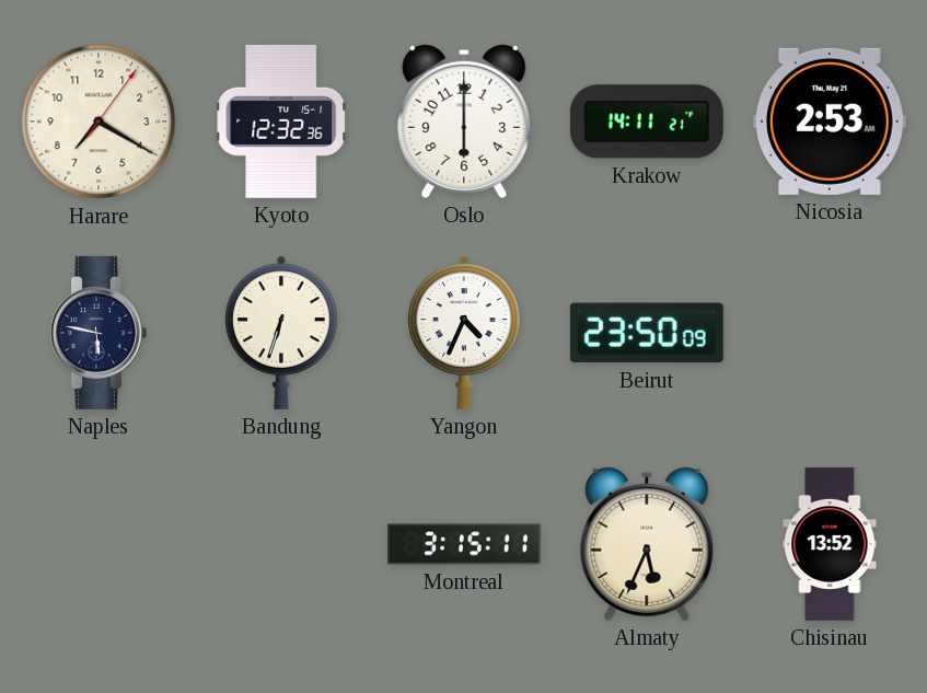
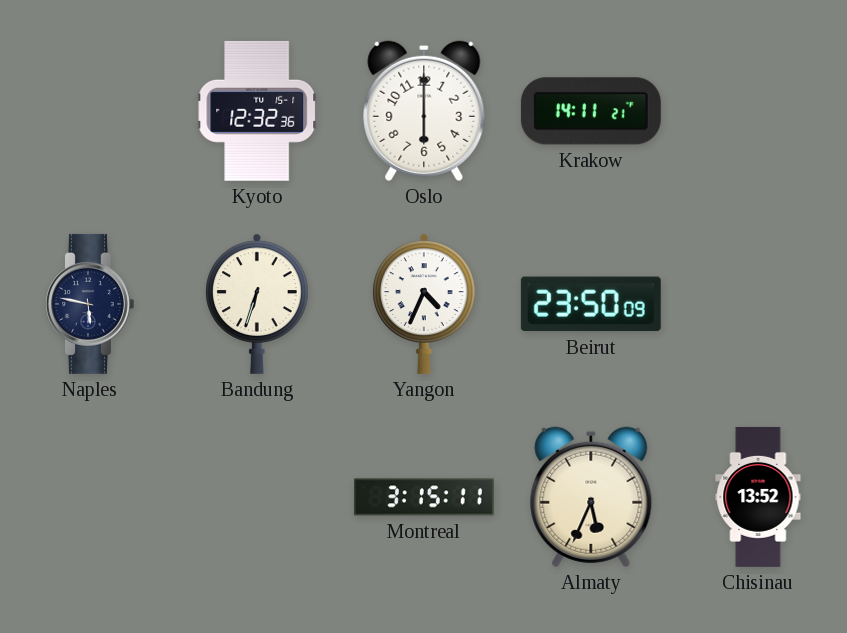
Harare: 7:20 -> none
Nicosia: 2:53 -> none
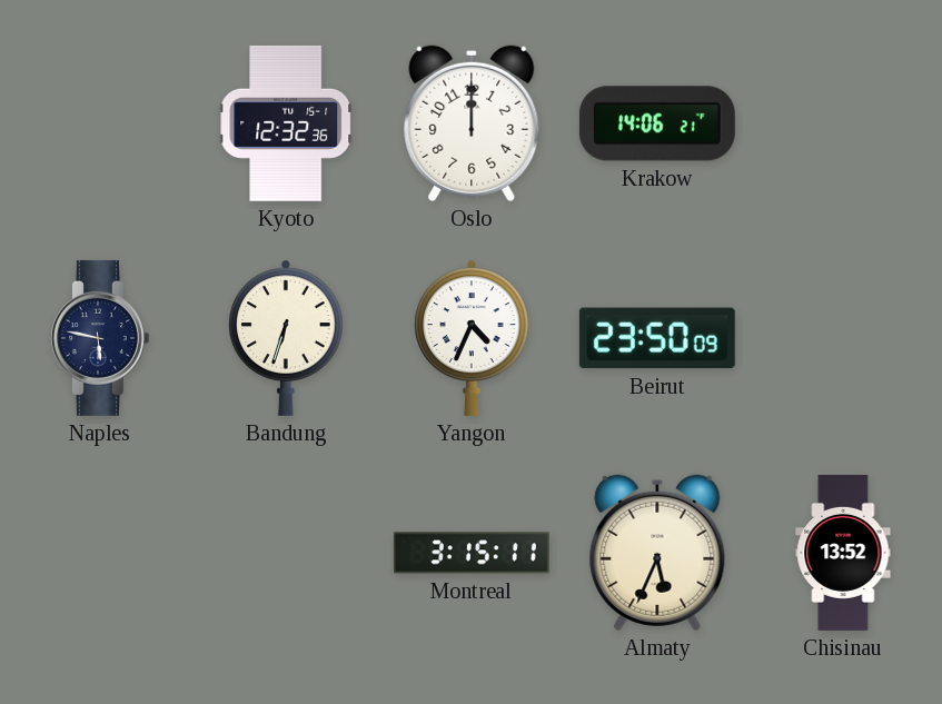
Oslo: 6:00 -> 12:00
Krakow: 14:11 -> 14:06
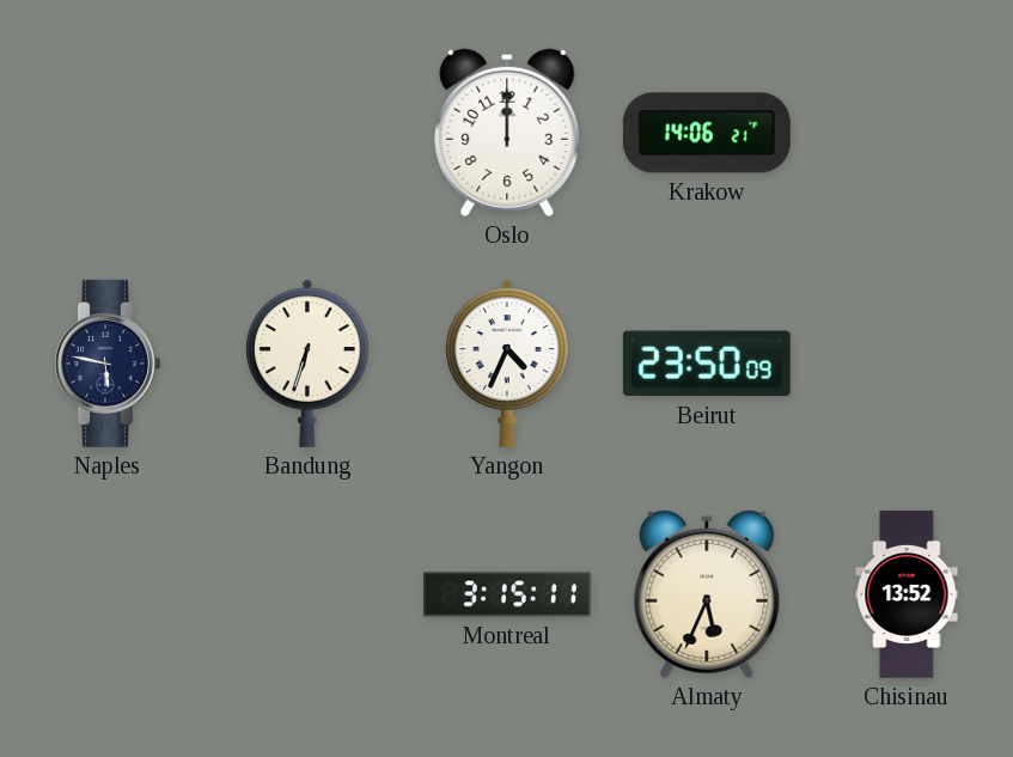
Kyoto: 12:32 -> none
